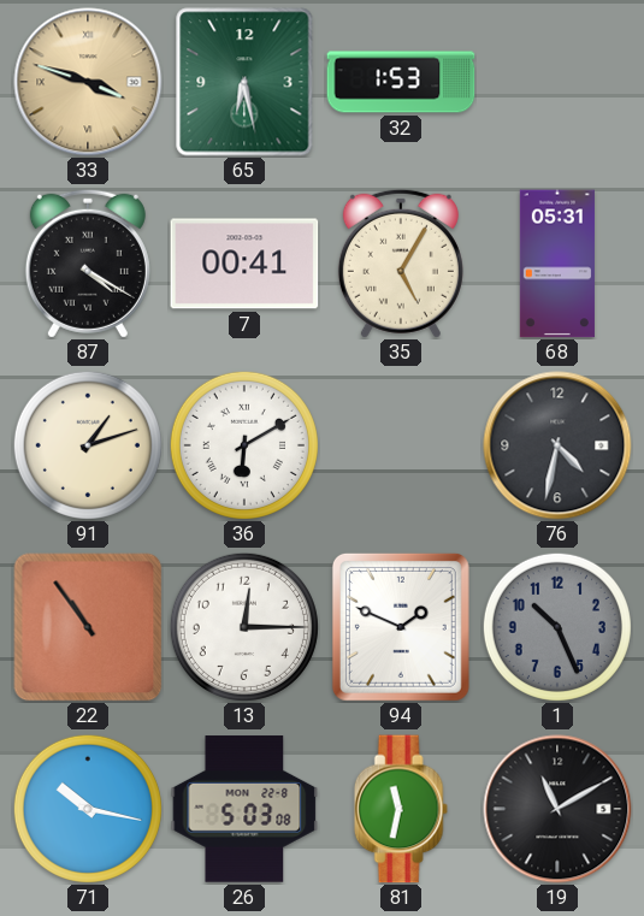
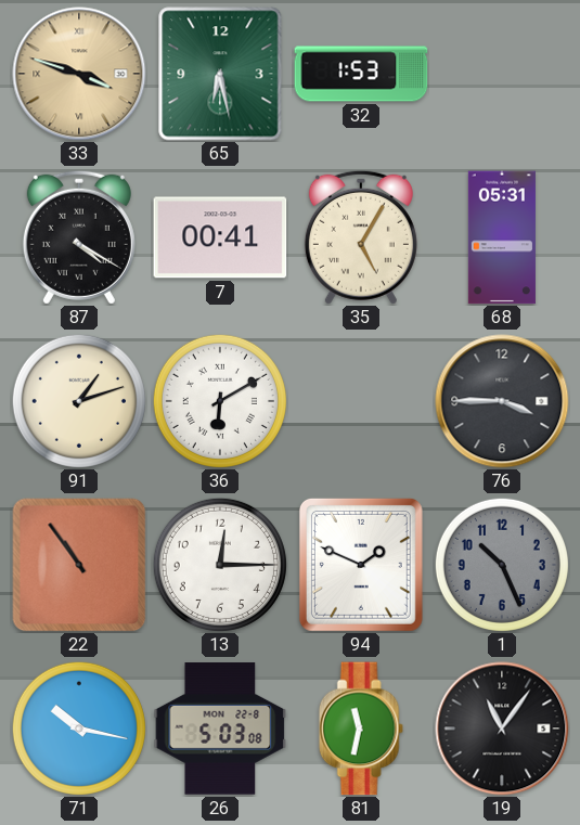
76: 4:32 -> 3:45
19: 11:10 -> 11:06
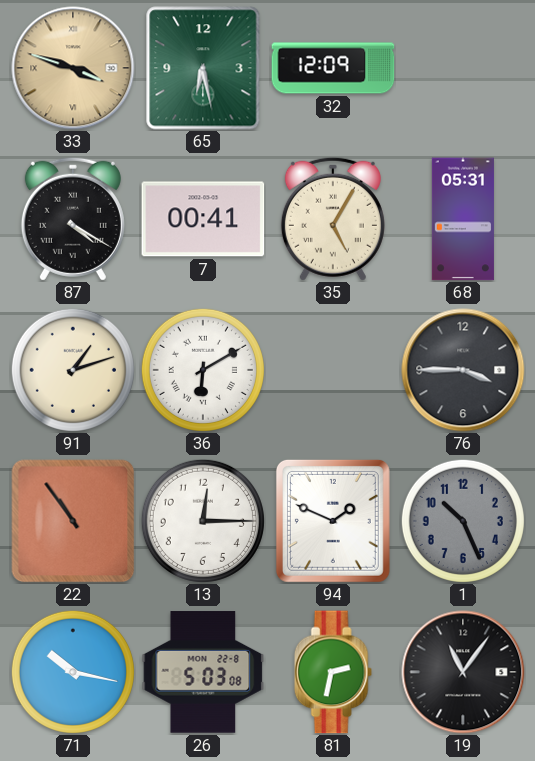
32: 1:53 -> 12:09
81: 11:32 -> 2:32
